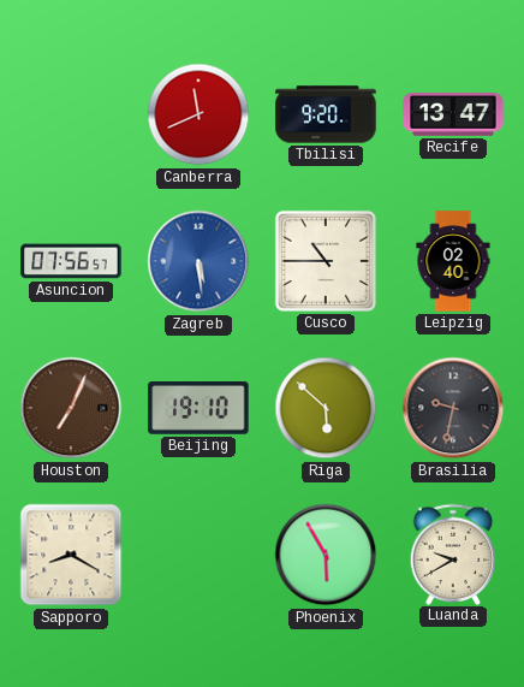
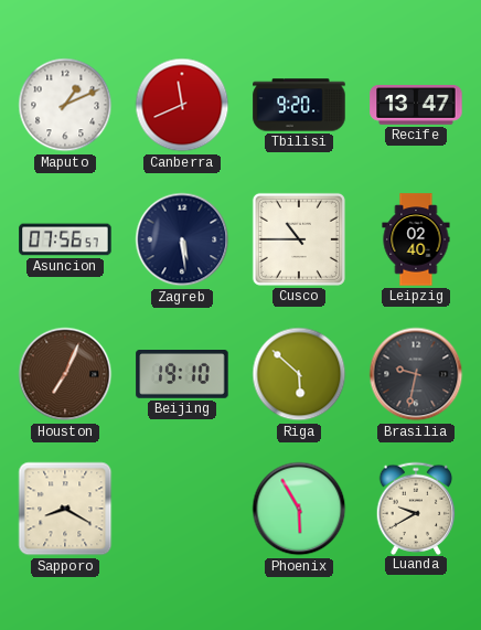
Maputo: none -> 1:11
Zagreb dial: blue -> navy
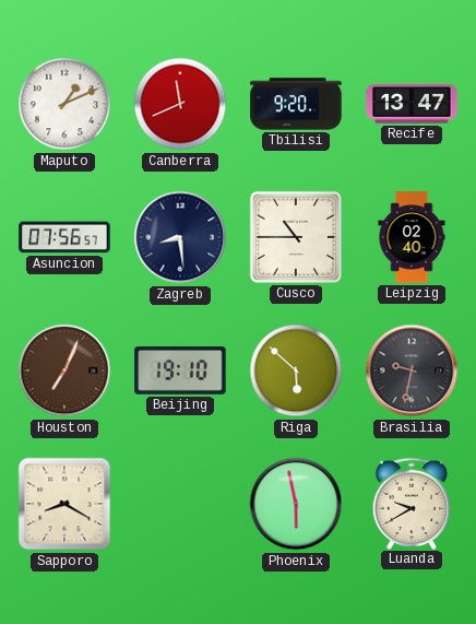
Zagreb: 5:29 -> 8:29
Phoenix: 5:55 -> 5:58
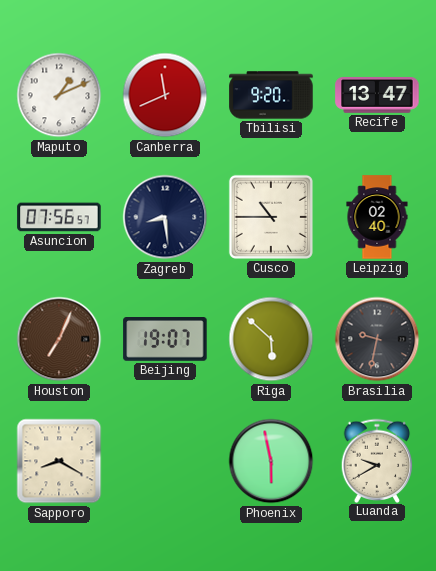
Beijing: 19:10 -> 19:07
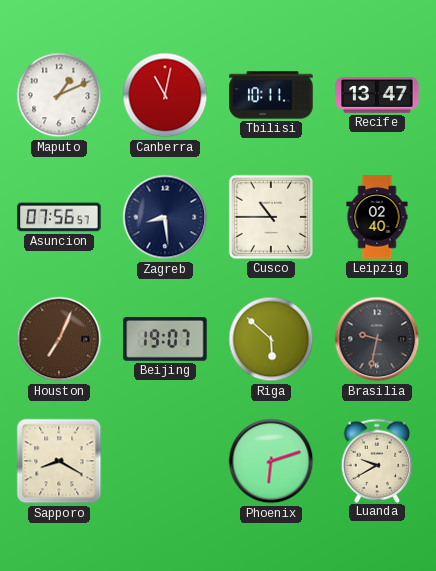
Canberra: 11:41 -> 11:02
Tbilisi: 9:20 -> 10:11
Phoenix: 5:58 -> 6:12
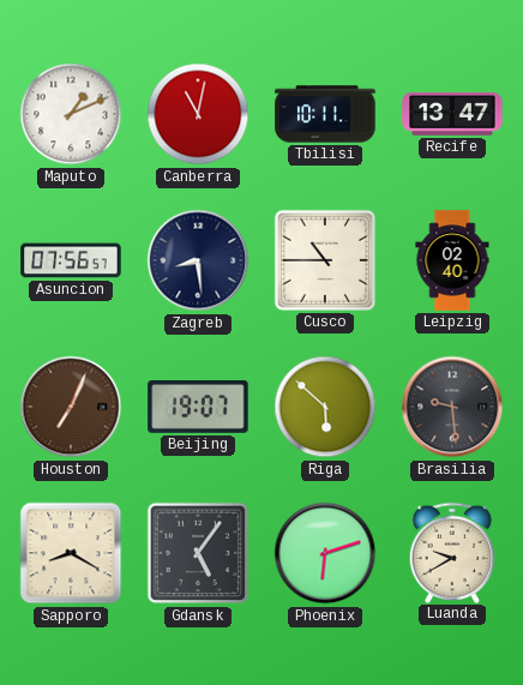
Brasilia: 9:32 -> 9:29
Gdansk: none -> 5:06
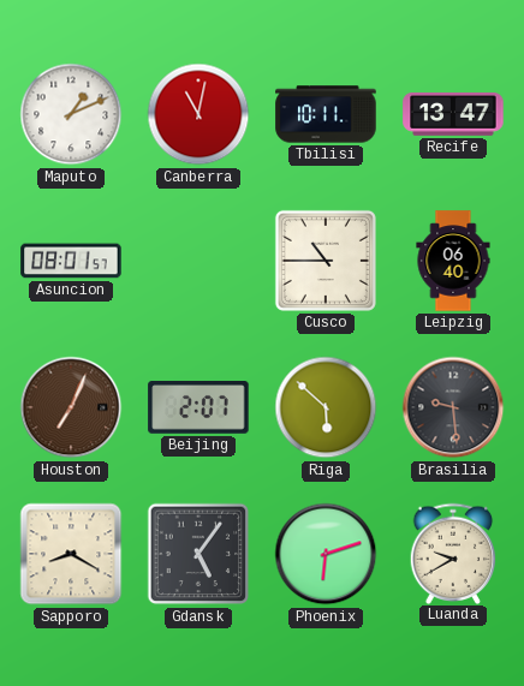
Asuncion: 07:56 -> 08:01
Zagreb: 8:29 -> none
Leipzig: 02:40 -> 06:40
Beijing: 19:07 -> 2:07
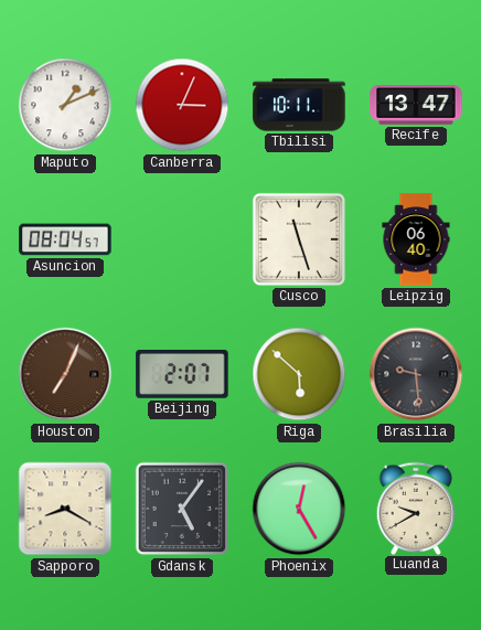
Canberra: 11:02 -> 3:04
Asuncion: 08:01 -> 08:04
Cusco: 10:45 -> 11:27
Phoenix: 6:12 -> 12:25
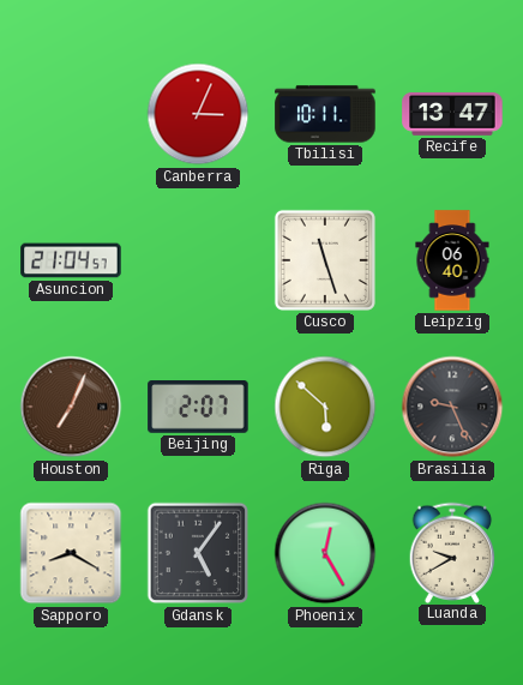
Maputo: 1:11 -> none
Asuncion: 08:04 -> 21:04
Brasilia: 9:29 -> 9:26
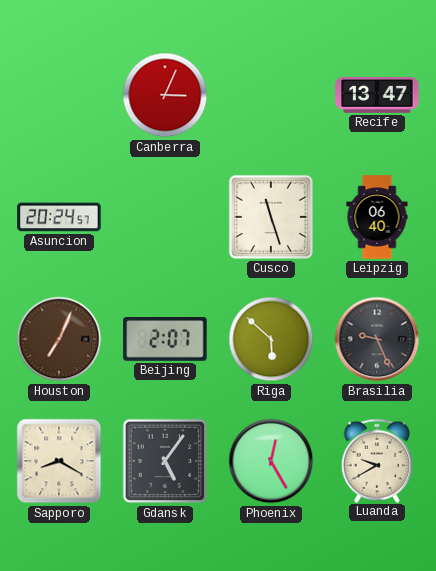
Tbilisi: 10:11 -> none
Asuncion: 21:04 -> 20:24
